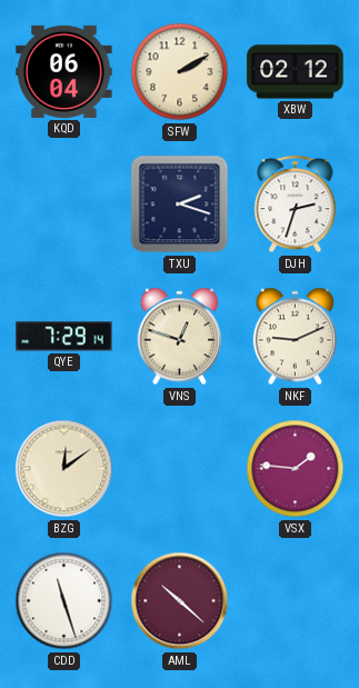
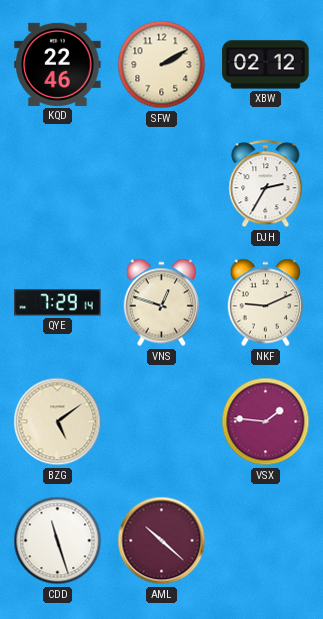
KQD: 06:04 -> 22:46
TXU: 2:18 -> none
DJH: 2:33 -> 2:35
BZG: 12:09 -> 5:09
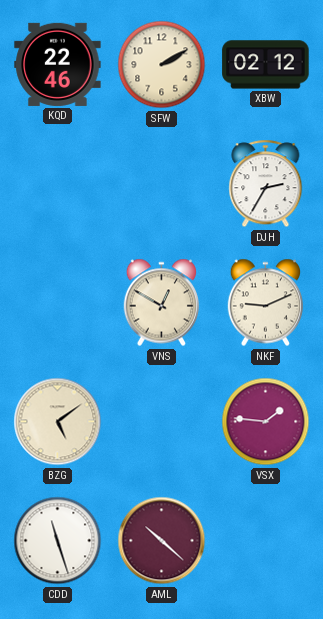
QYE: 7:29 -> none
VNS: 12:48 -> 12:50
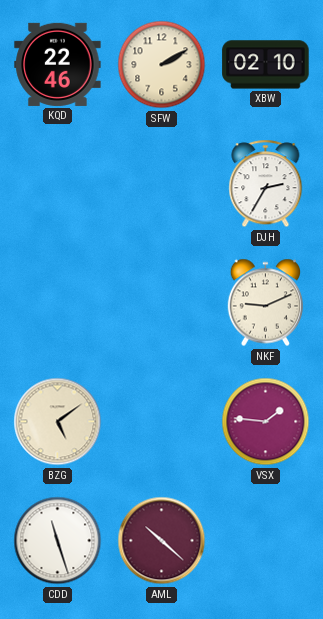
XBW: 02:12 -> 02:10
VNS: 12:50 -> none
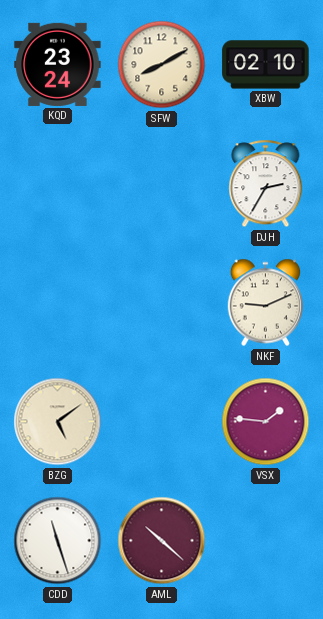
KQD: 22:46 -> 23:24
SFW: 2:10 -> 8:10
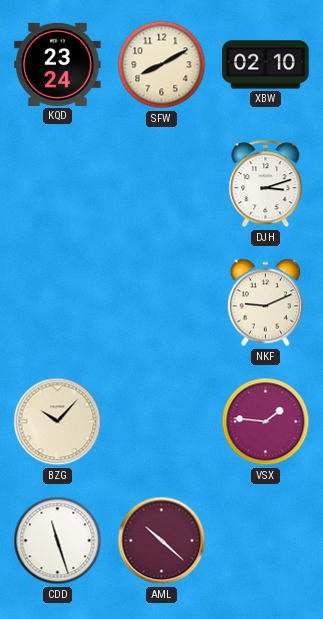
DJH: 2:35 -> 3:12
BZG: 5:09 -> 10:07
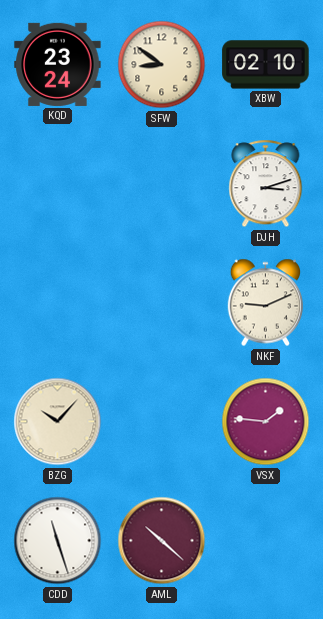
SFW: 8:10 -> 8:51
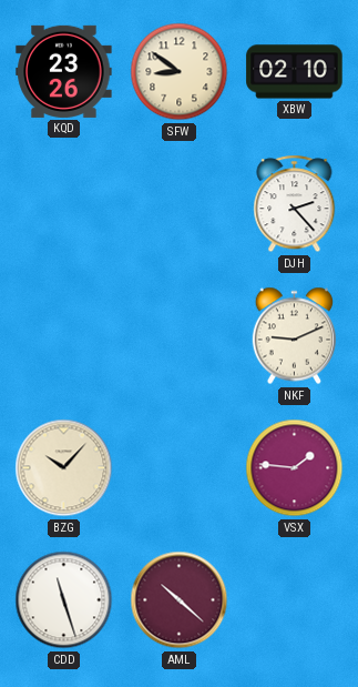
KQD: 23:24 -> 23:26
DJH: 3:12 -> 2:23
